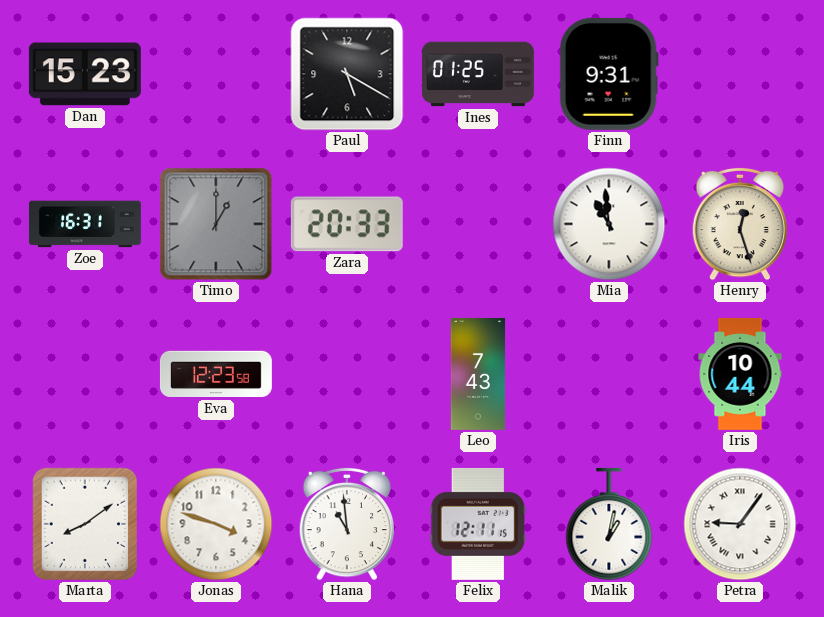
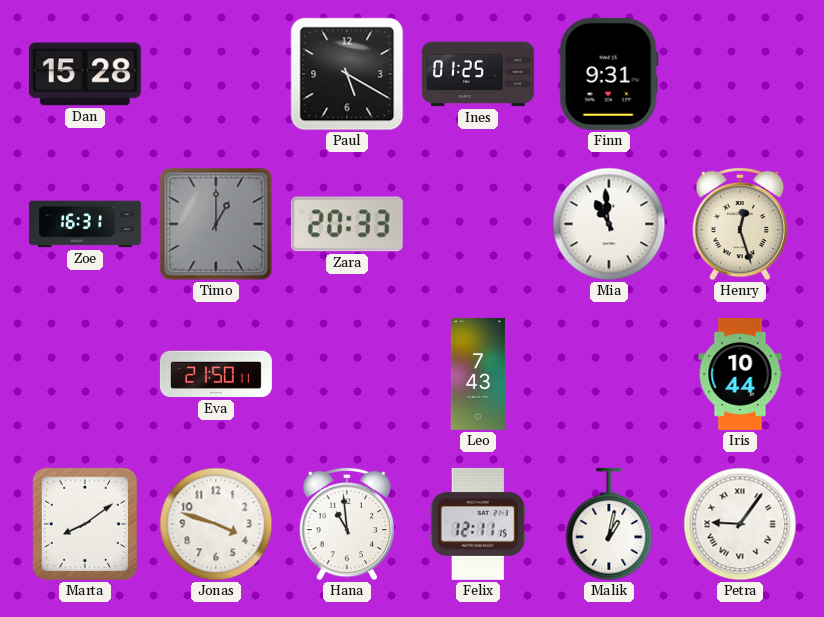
Dan: 15:23 -> 15:28
Eva: 12:23 -> 21:50
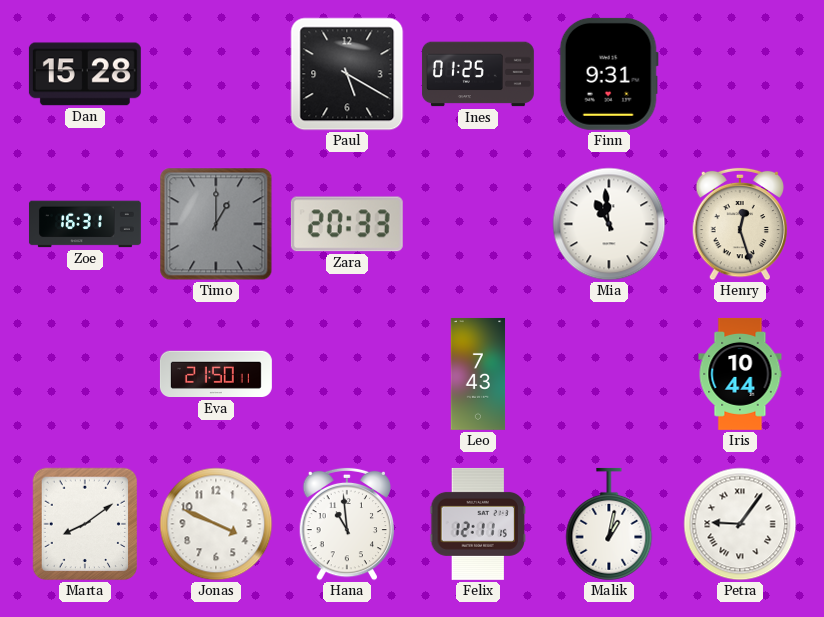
Jonas: 3:48 -> 3:49
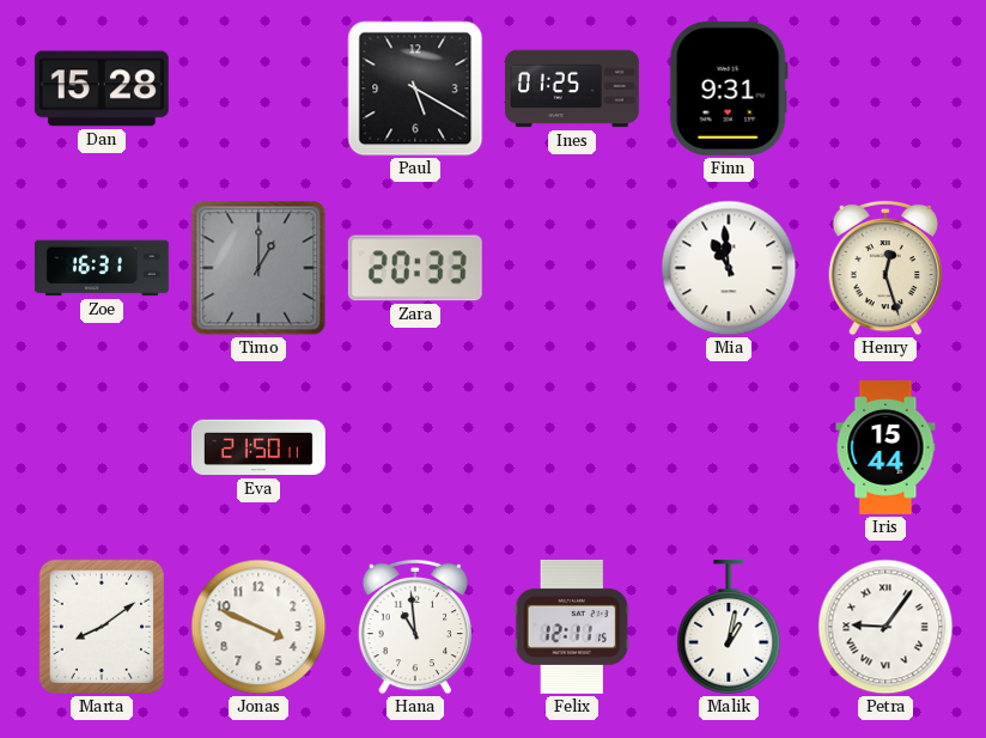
Leo: 7:43 -> none
Iris: 10:44 -> 15:44
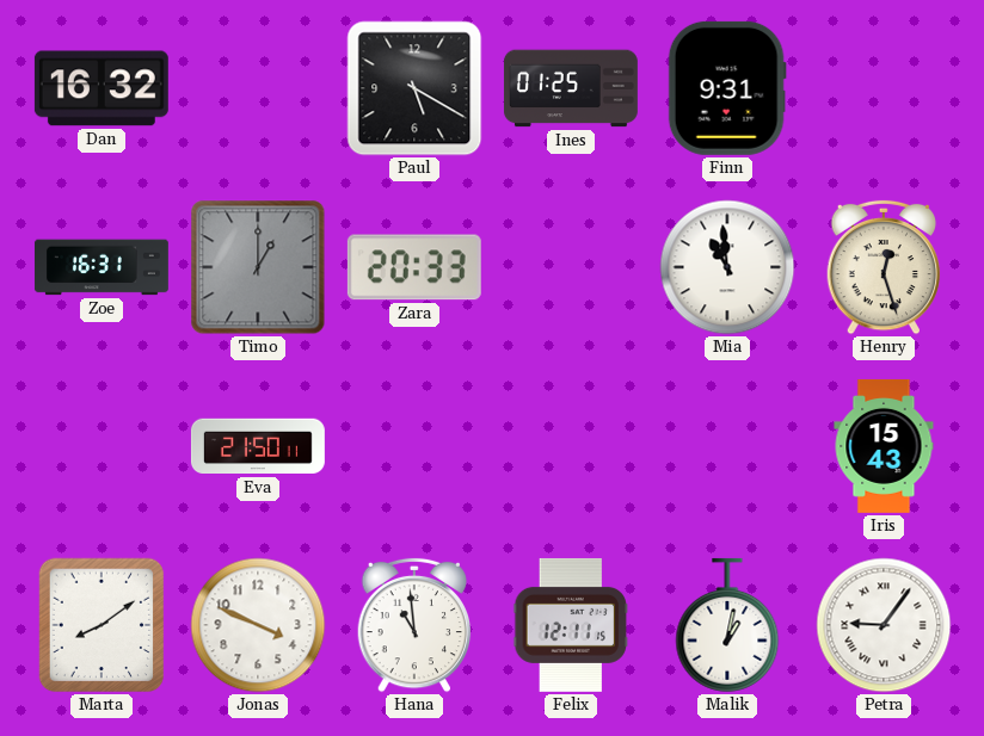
Dan: 15:28 -> 16:32
Iris: 15:44 -> 15:43
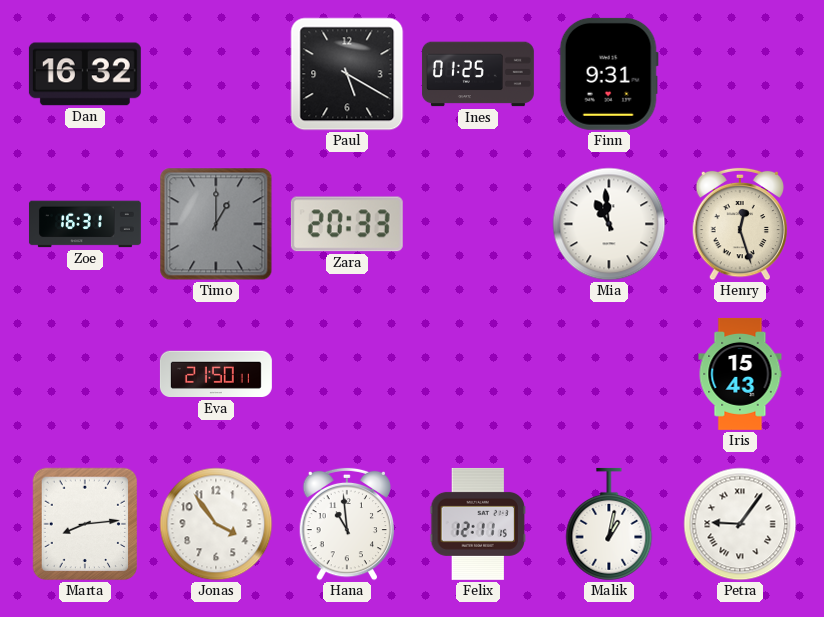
Marta: 8:09 -> 8:14
Jonas: 3:49 -> 3:54
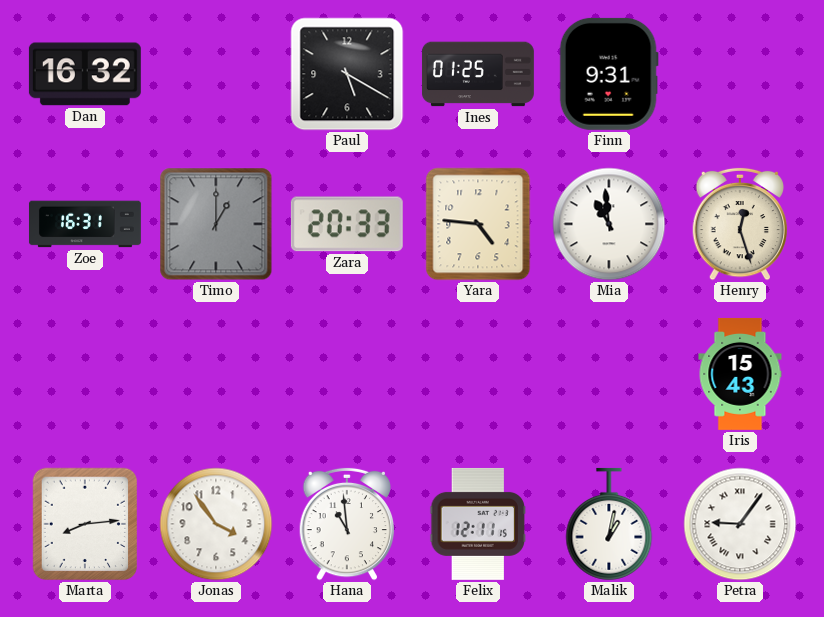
Yara: none -> 4:46
Eva: 21:50 -> none
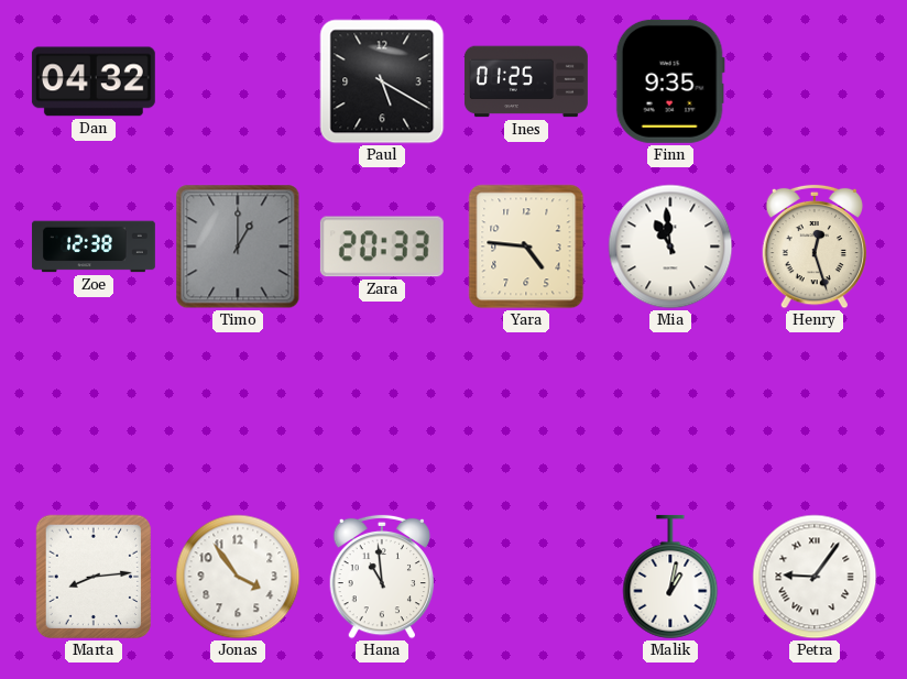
Dan: 16:32 -> 04:32
Finn: 9:31 -> 9:35
Zoe: 16:31 -> 12:38
Iris: 15:43 -> none
Felix: 12:11 -> none
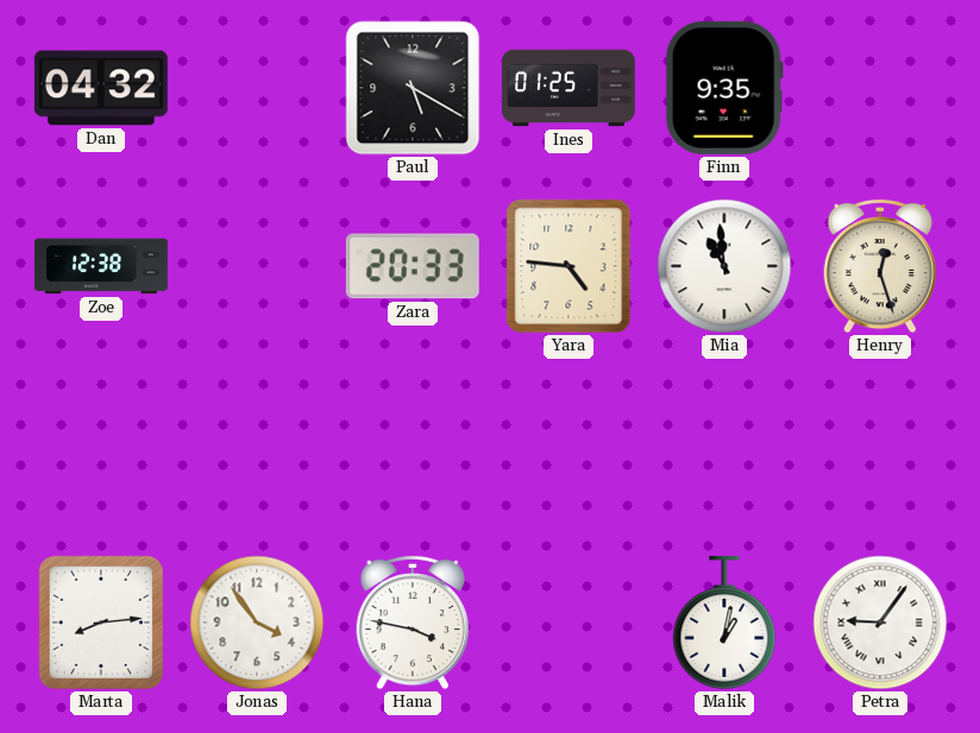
Timo: 1:00 -> none
Hana: 10:59 -> 3:47
